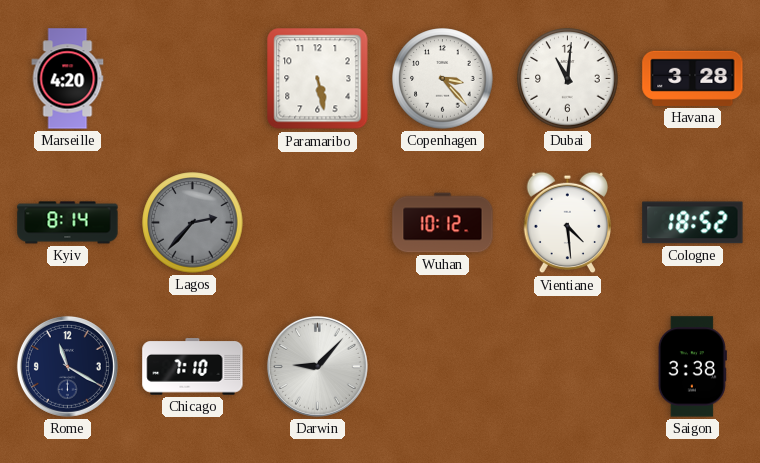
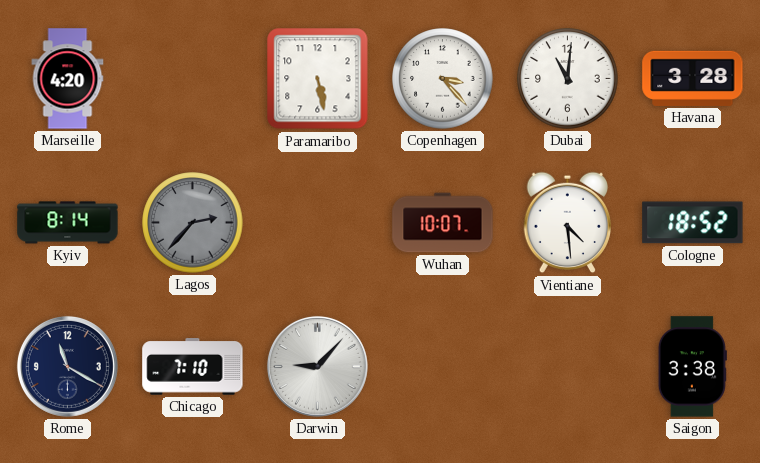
Wuhan: 10:12 -> 10:07
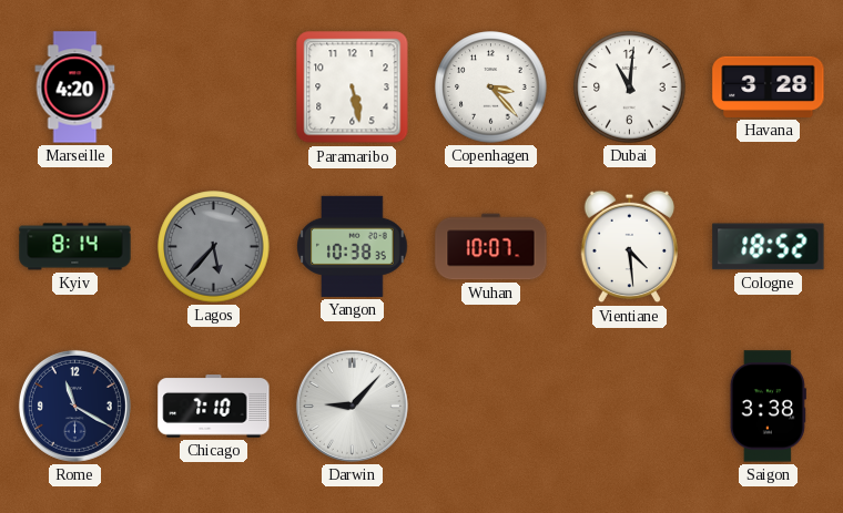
Lagos: 2:37 -> 5:37
Yangon: none -> 10:38
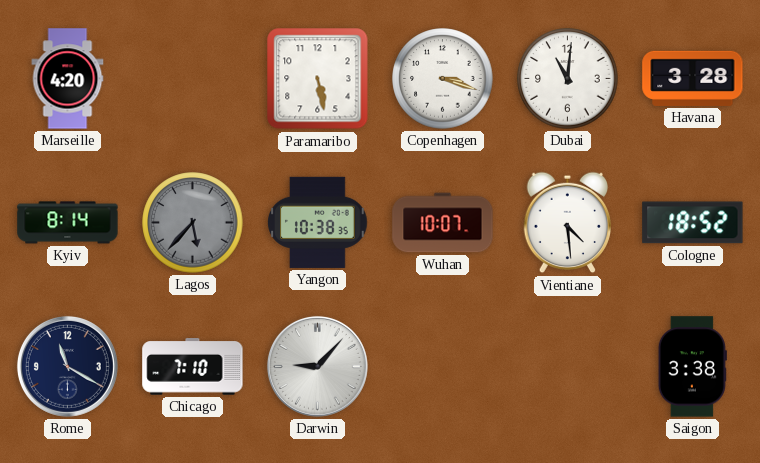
Copenhagen: 3:23 -> 3:18
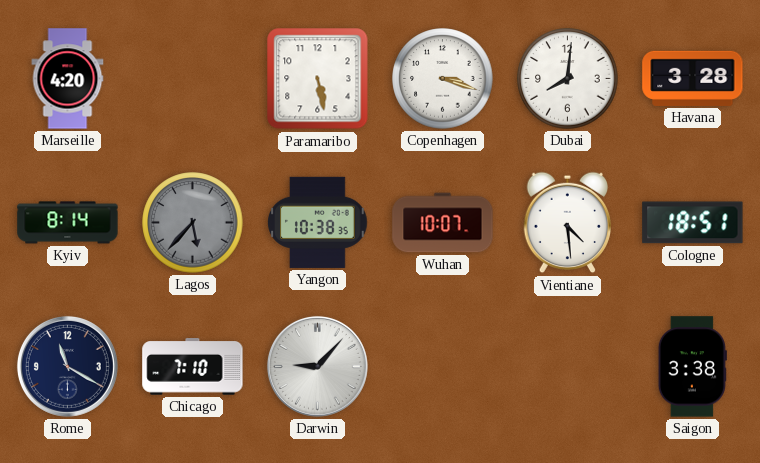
Dubai: 11:01 -> 8:01
Cologne: 18:52 -> 18:51
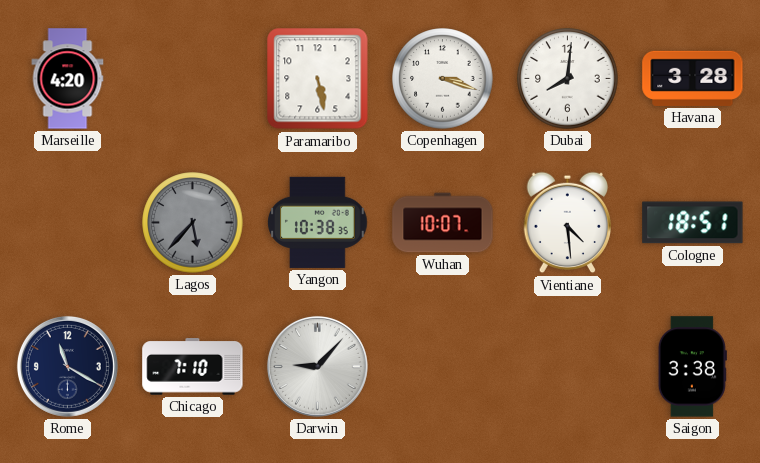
Kyiv: 8:14 -> none
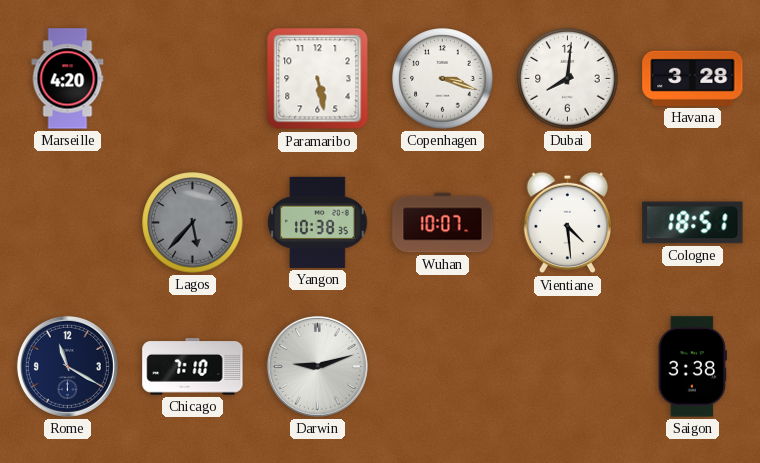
Darwin: 9:07 -> 9:12
